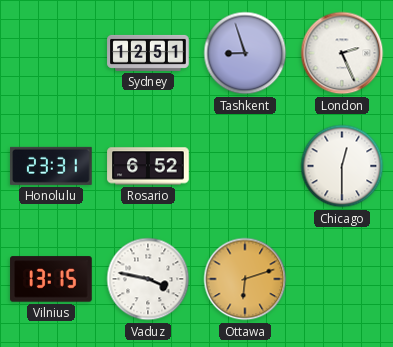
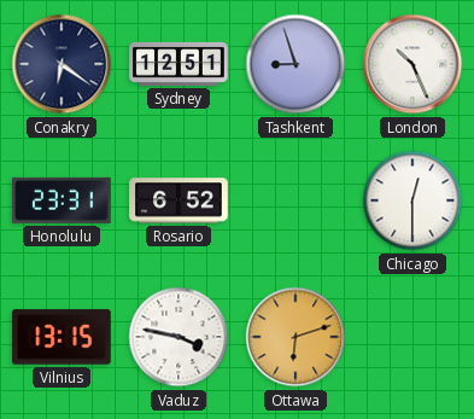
Conakry: none -> 6:21
London: 2:26 -> 10:26
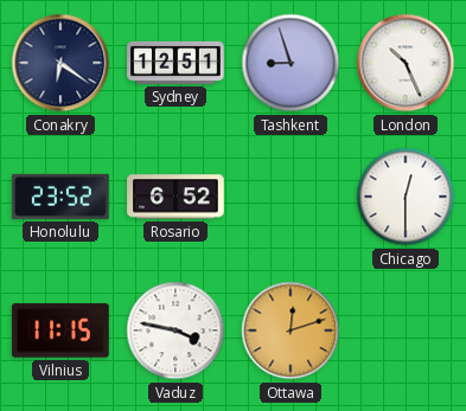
Honolulu: 23:31 -> 23:52
Vilnius: 13:15 -> 11:15
Ottawa: 6:12 -> 12:12
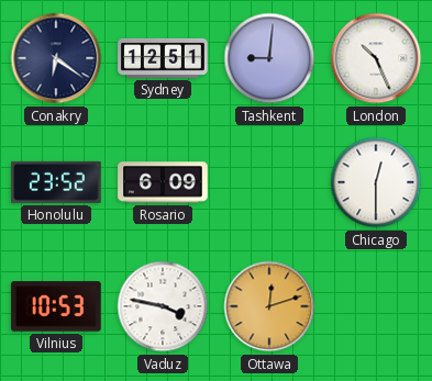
Tashkent: 8:57 -> 9:01
Rosario: 6:52 -> 6:09
Vilnius: 11:15 -> 10:53
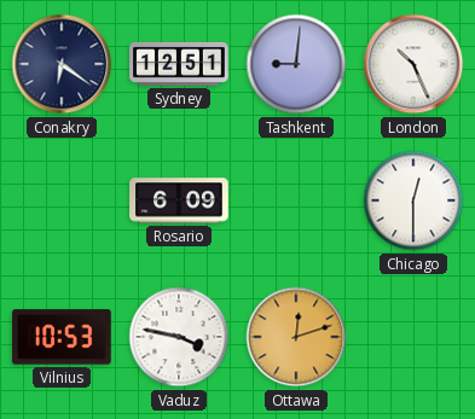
Honolulu: 23:52 -> none
